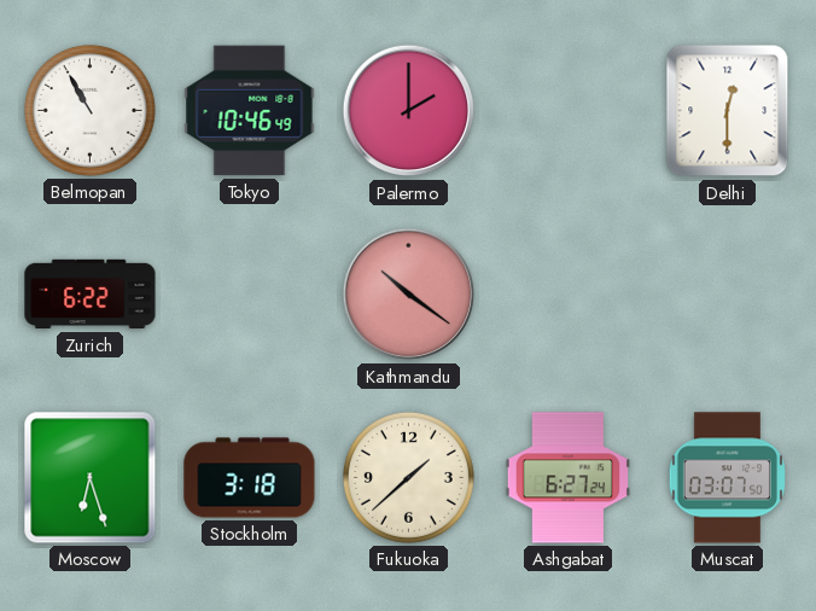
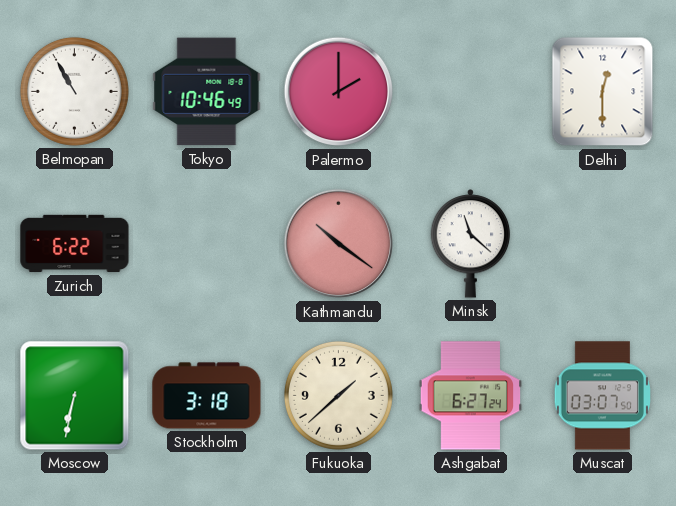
Minsk: none -> 11:22
Moscow: 6:27 -> 6:32
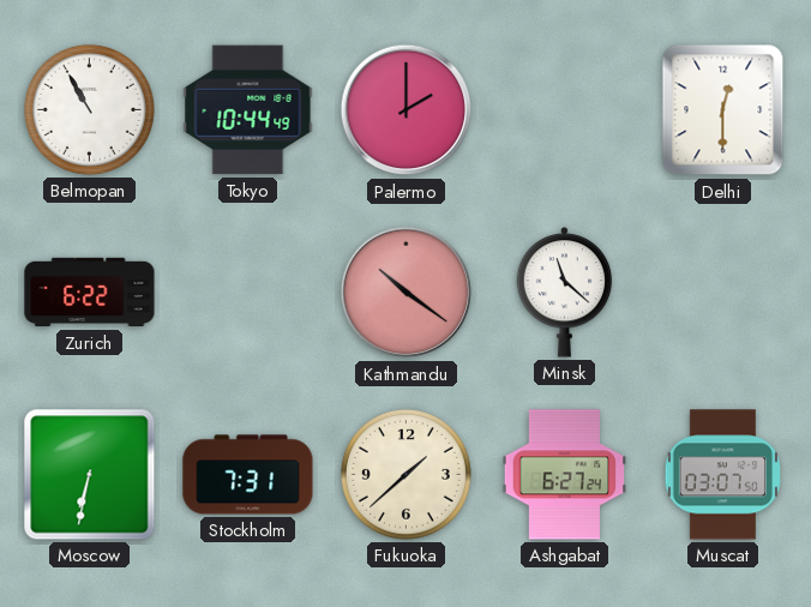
Tokyo: 10:46 -> 10:44
Stockholm: 3:18 -> 7:31
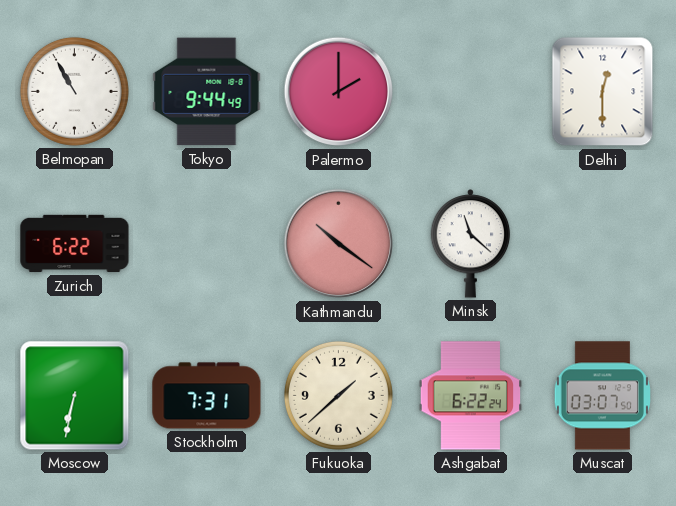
Tokyo: 10:44 -> 9:44
Ashgabat: 6:27 -> 6:22
